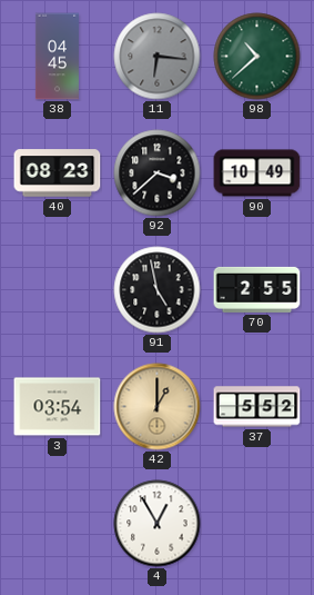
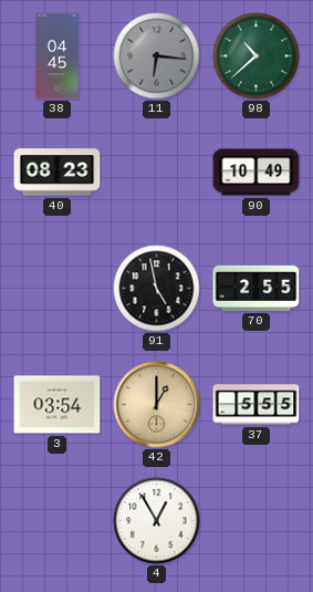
92: 3:38 -> none
37: 5:52 -> 5:55
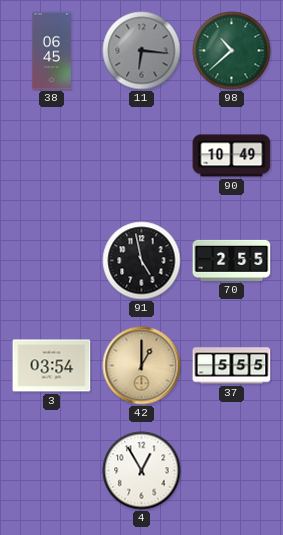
38: 04:45 -> 06:45
40: 08:23 -> none
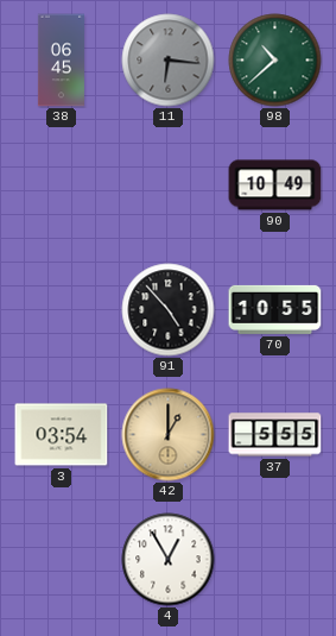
91: 4:58 -> 4:53
70: 2:55 -> 10:55
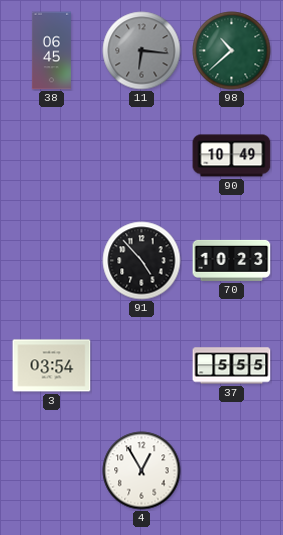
70: 10:55 -> 10:23
42: 1:00 -> none
